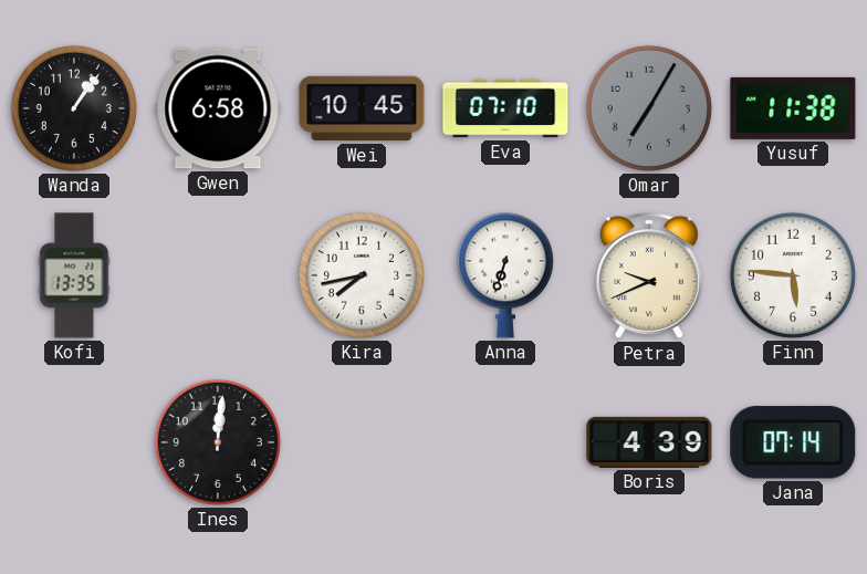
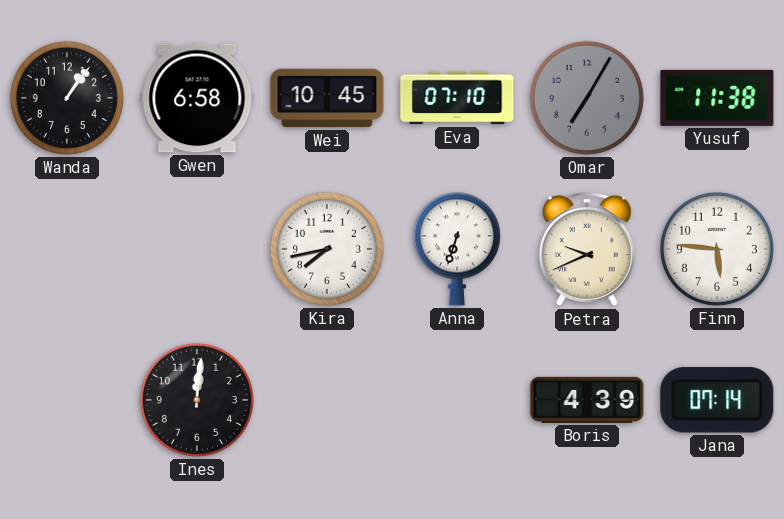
Kofi: 13:35 -> none
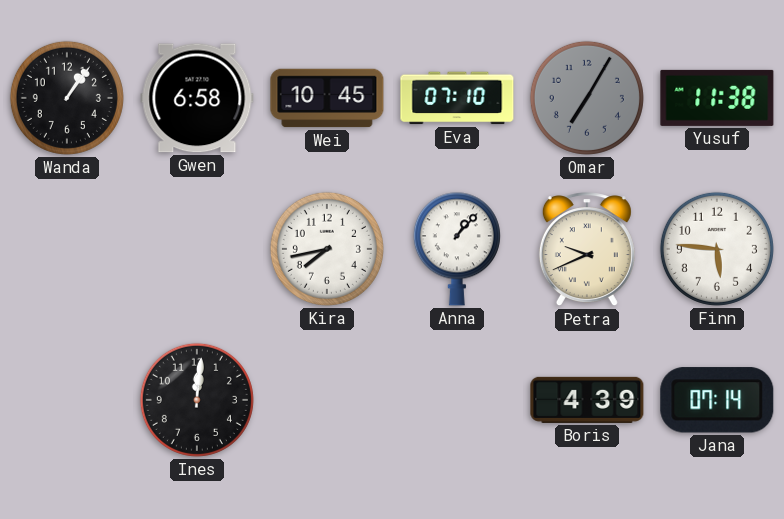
Anna: 6:33 -> 1:07
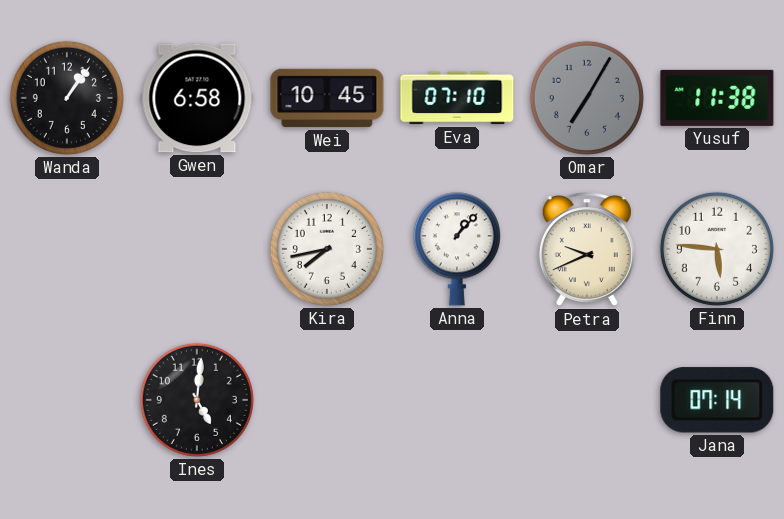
Ines: 12:01 -> 5:01
Boris: 4:39 -> none
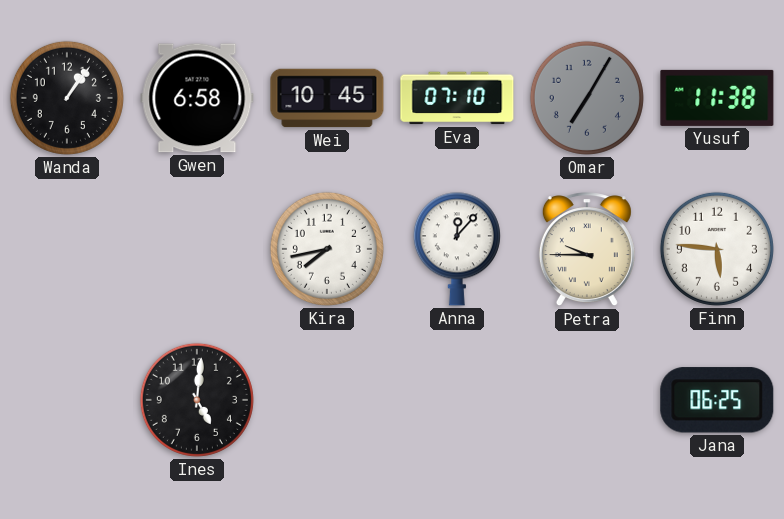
Anna: 1:07 -> 12:07
Petra: 9:41 -> 9:45
Jana: 07:14 -> 06:25
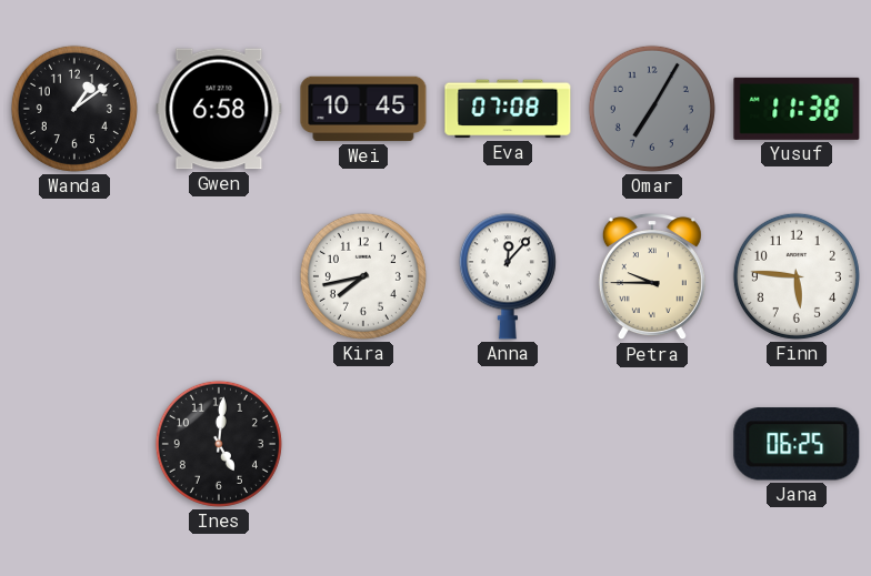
Wanda: 1:06 -> 1:09
Eva: 07:10 -> 07:08
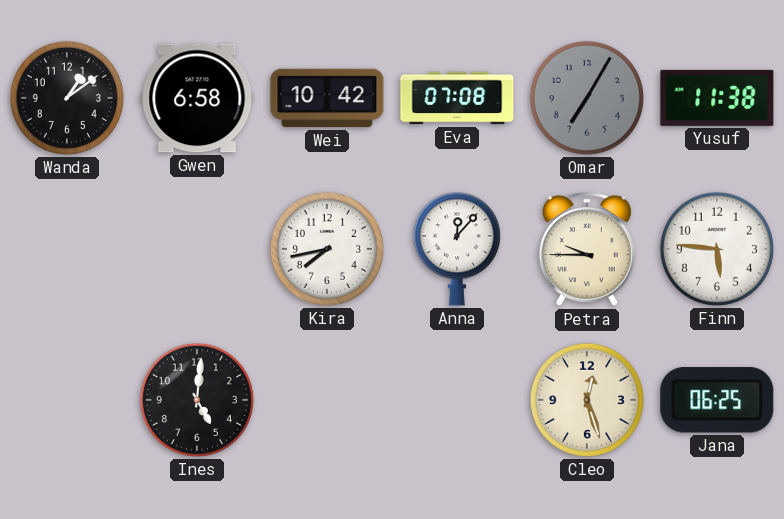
Wei: 10:45 -> 10:42
Cleo: none -> 12:27
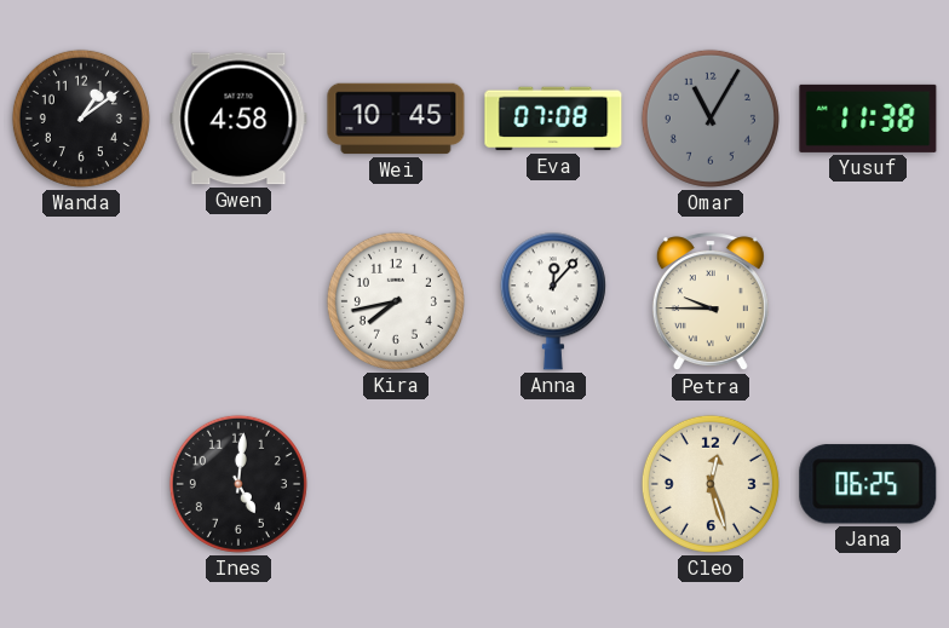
Gwen: 6:58 -> 4:58
Wei: 10:42 -> 10:45
Omar: 7:05 -> 11:05
Finn: 5:46 -> none
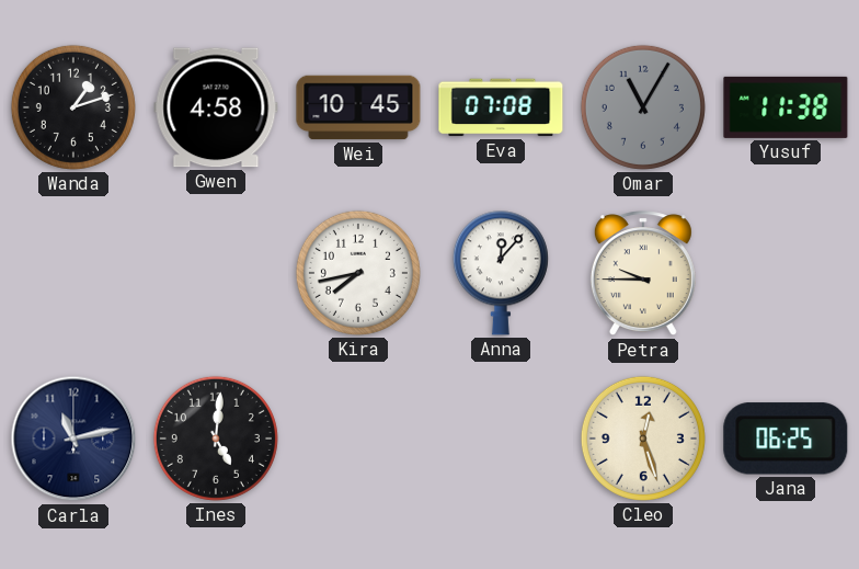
Wanda: 1:09 -> 1:12
Carla: none -> 11:13
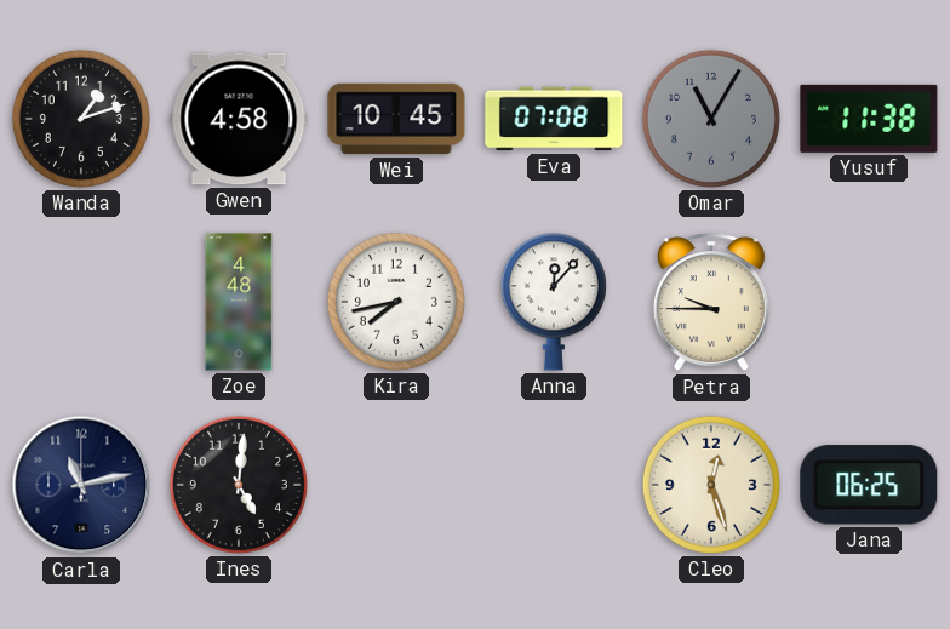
Zoe: none -> 4:48
